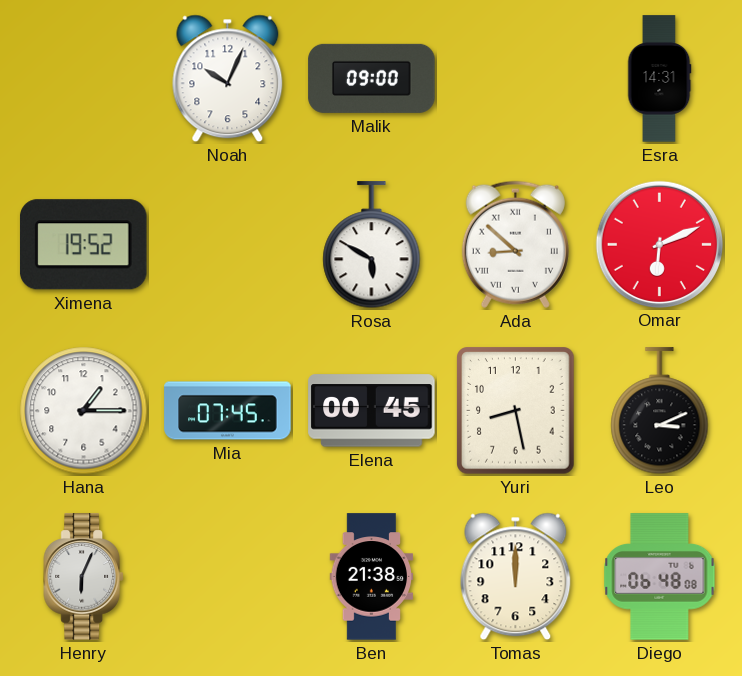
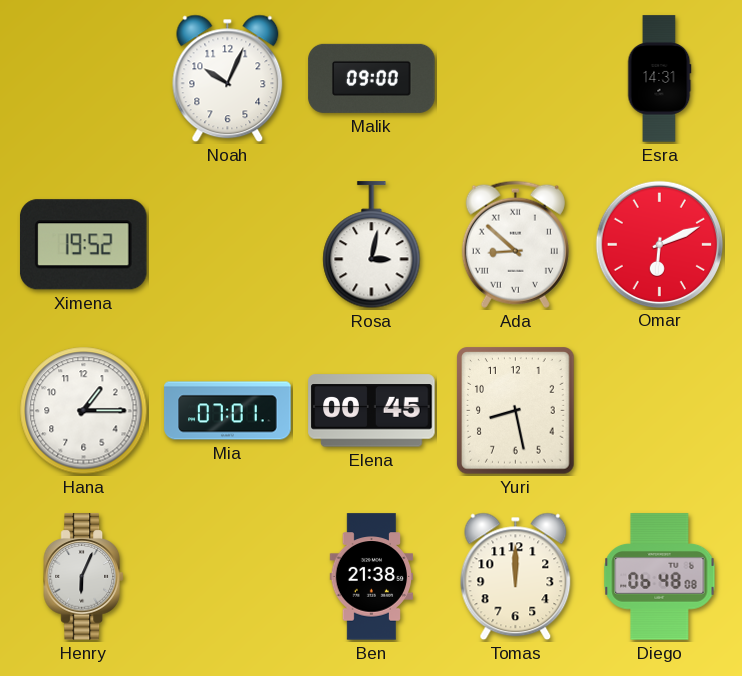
Rosa: 5:50 -> 3:02
Mia: 07:45 -> 07:01
Leo: 3:11 -> none
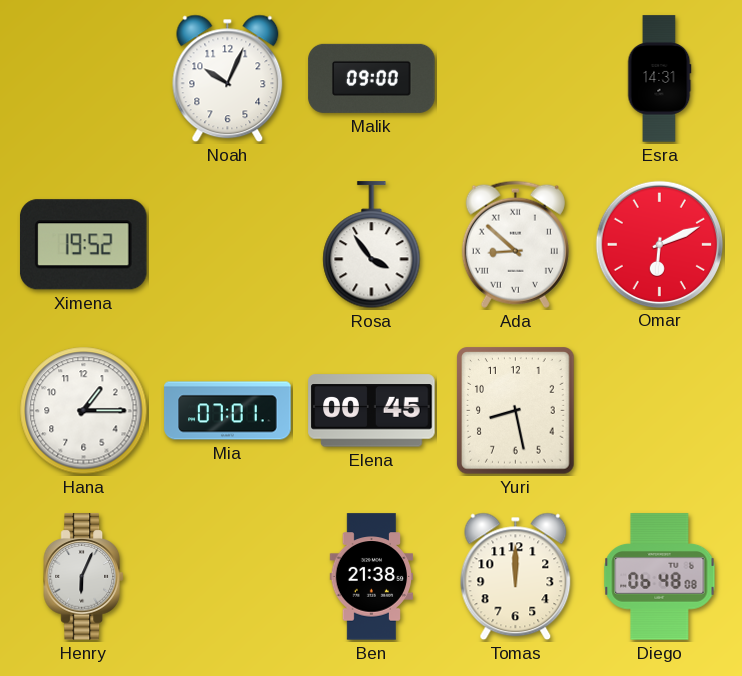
Rosa: 3:02 -> 3:54
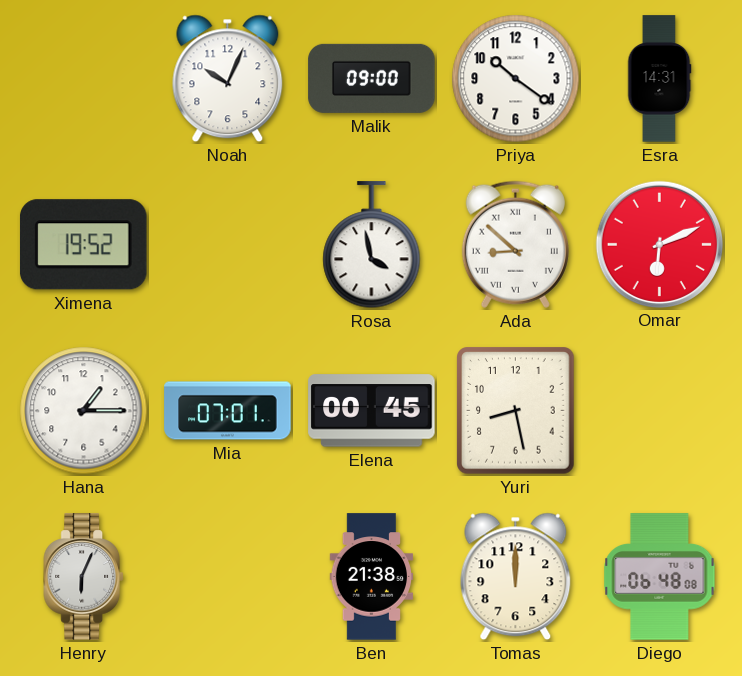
Priya: none -> 10:21
Rosa: 3:54 -> 3:58
